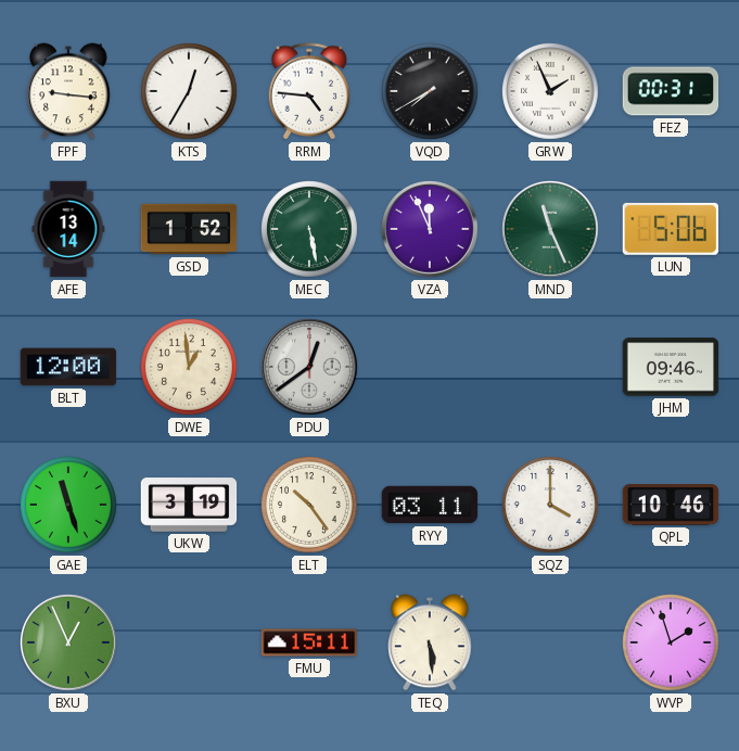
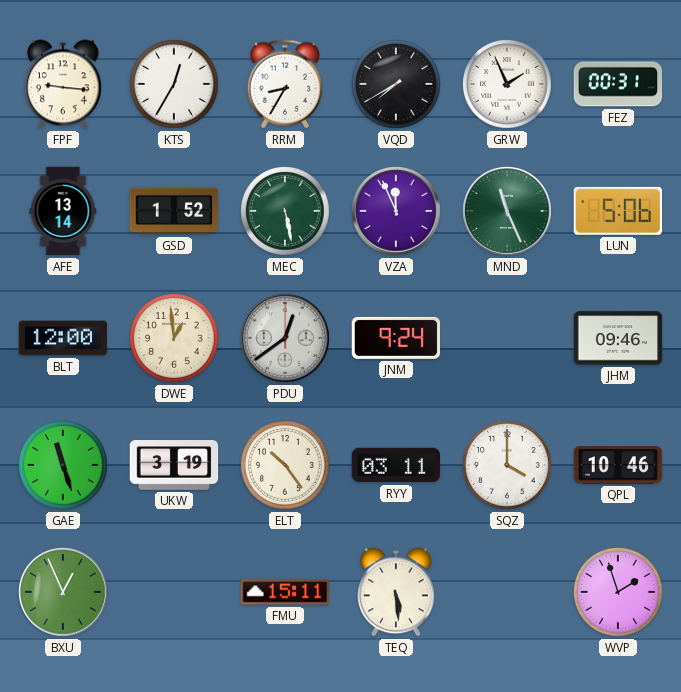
RRM: 4:46 -> 8:35
JNM: none -> 9:24
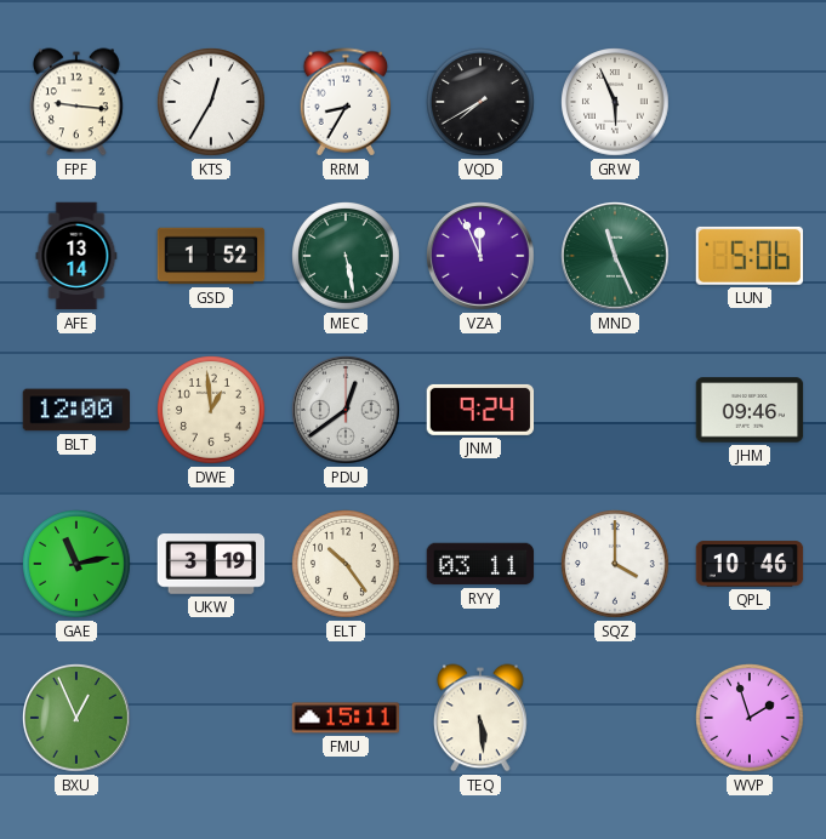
GRW: 1:56 -> 5:56
FEZ: 00:31 -> none
GAE: 11:27 -> 11:13
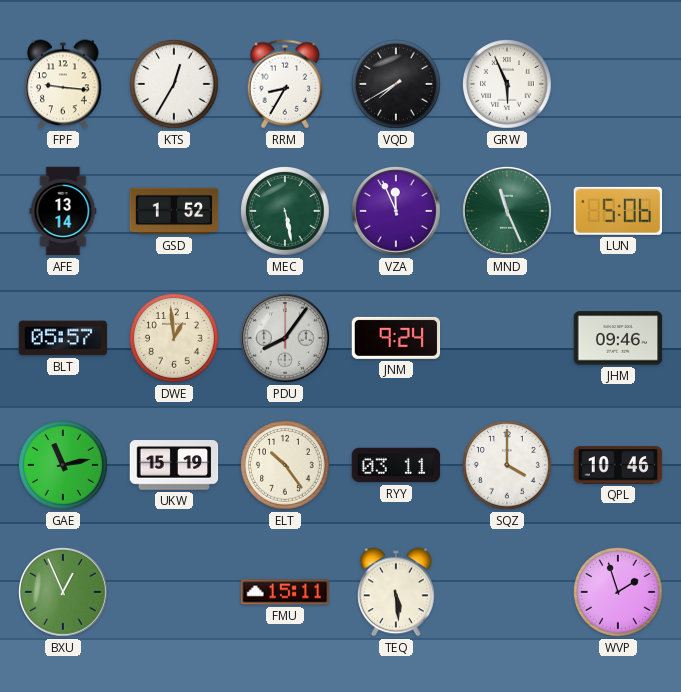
BLT: 12:00 -> 05:57
PDU: 12:39 -> 8:06
UKW: 3:19 -> 15:19
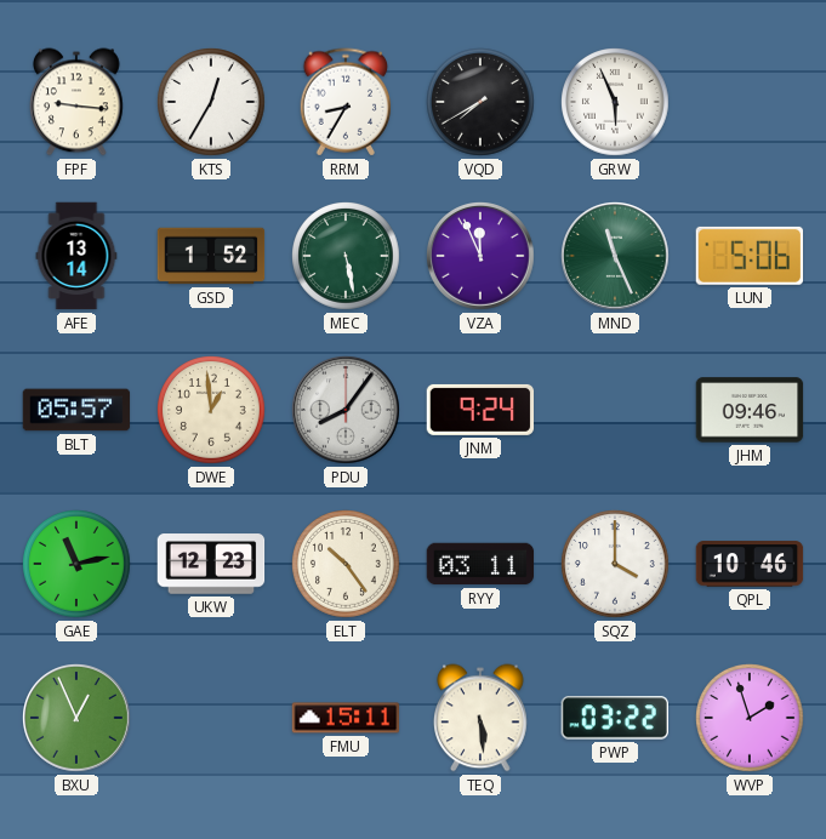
UKW: 15:19 -> 12:23
PWP: none -> 03:22
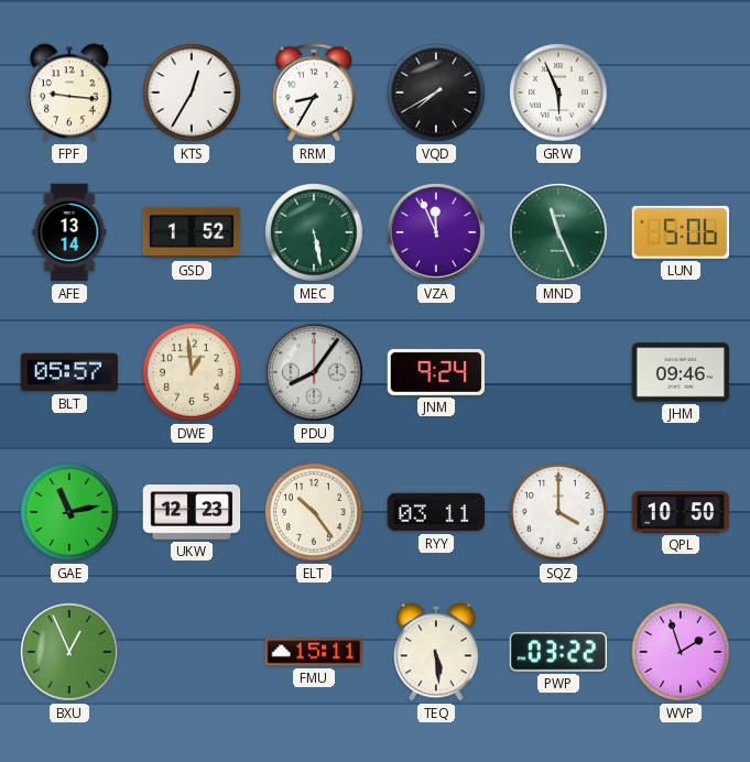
QPL: 10:46 -> 10:50
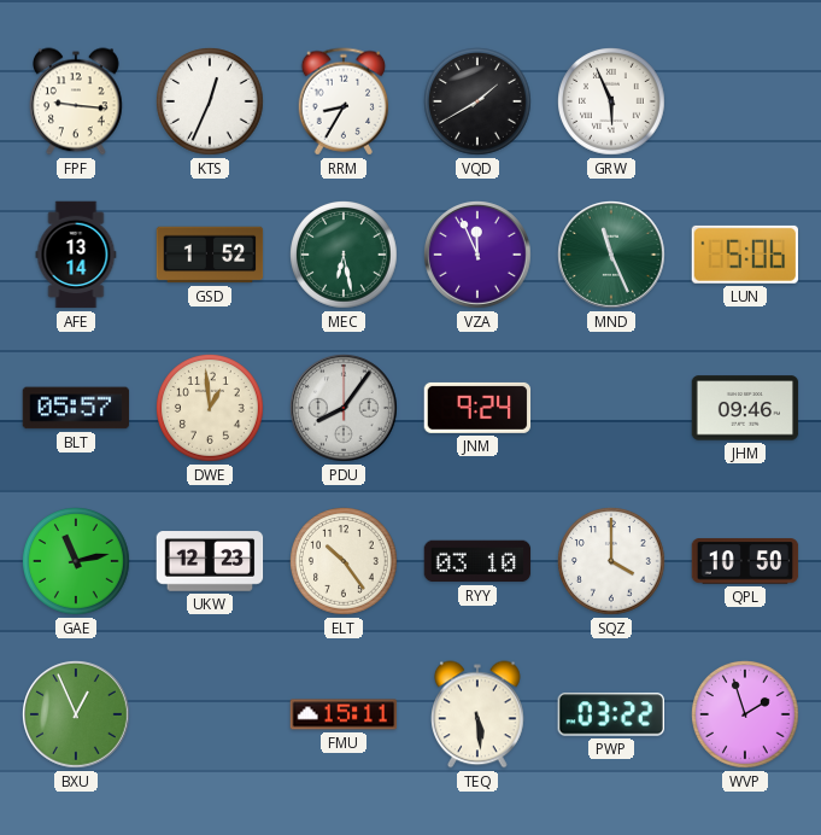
KTS: 12:35 -> 12:34
VQD: 7:40 -> 1:40
MEC: 5:28 -> 6:28
RYY: 03:11 -> 03:10
